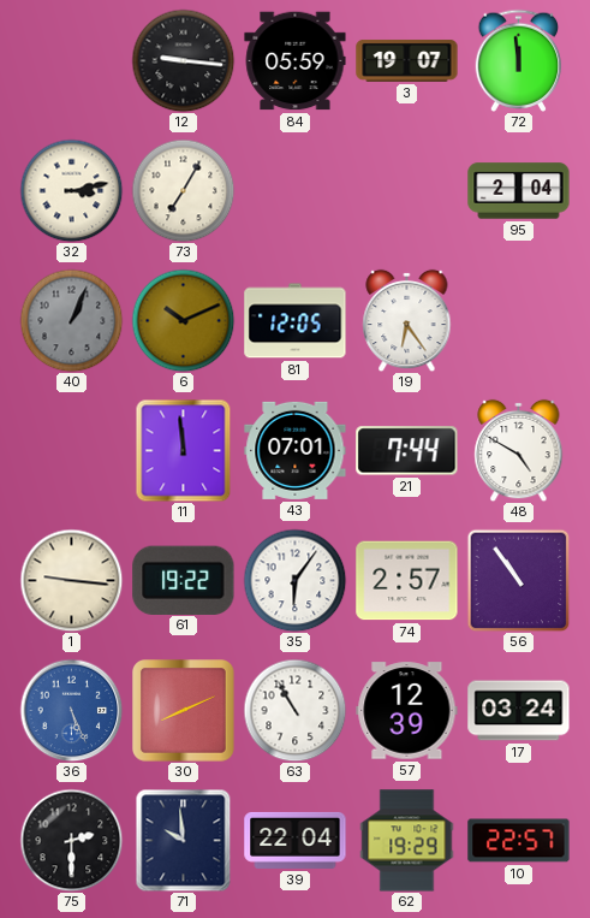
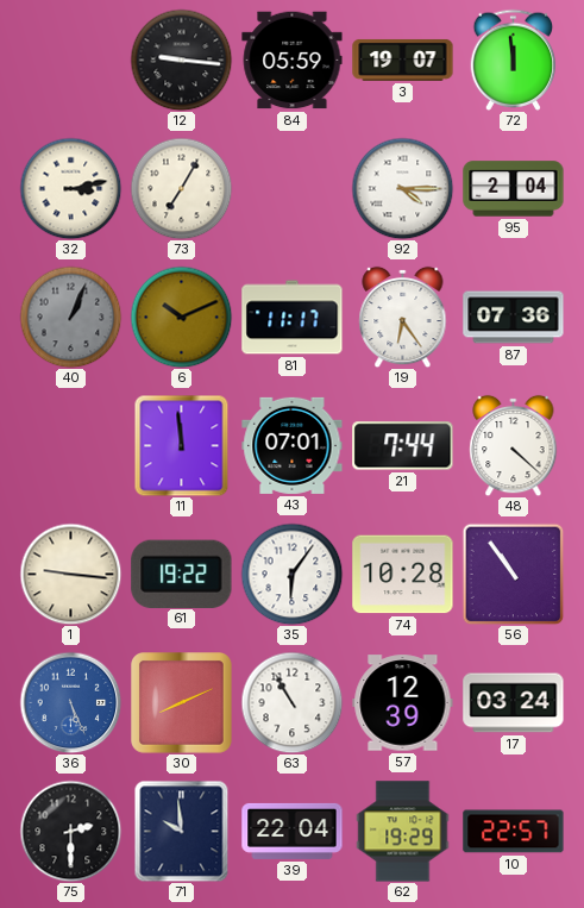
92: none -> 4:15
81: 12:05 -> 11:17
87: none -> 07:36
48: 4:50 -> 4:22
74: 2:57 -> 10:28
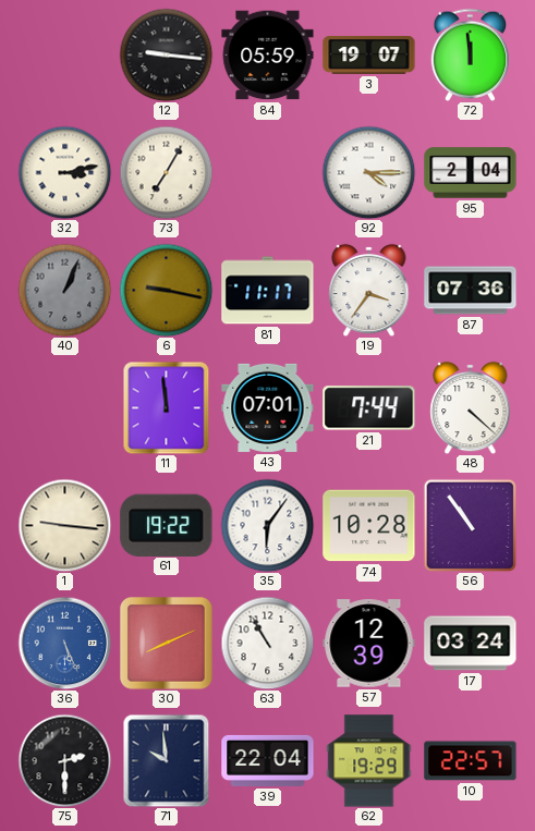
6: 10:11 -> 9:17
19: 6:24 -> 3:36
